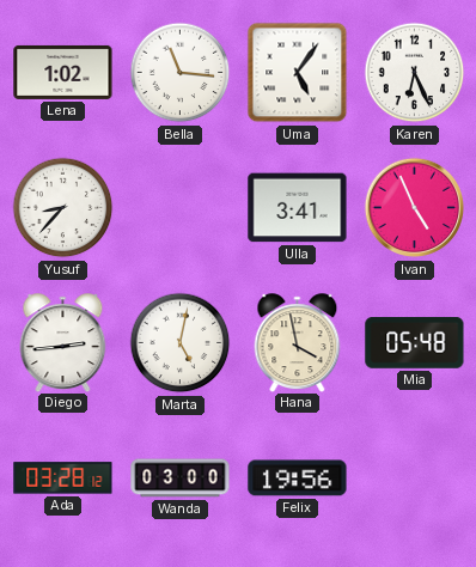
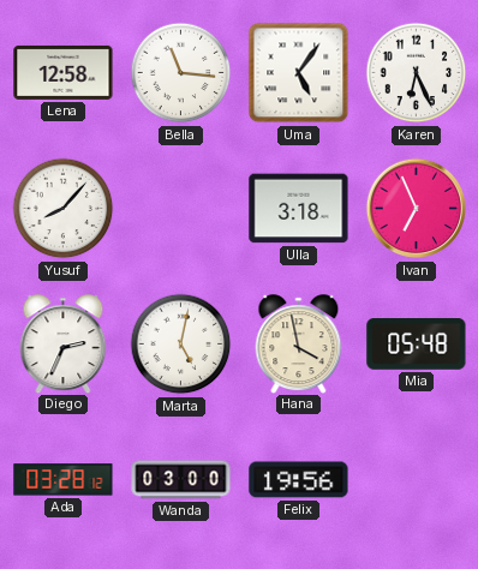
Lena: 1:02 -> 12:58
Yusuf: 8:37 -> 8:07
Ulla: 3:41 -> 3:18
Ivan: 4:56 -> 6:56
Diego: 2:44 -> 2:34
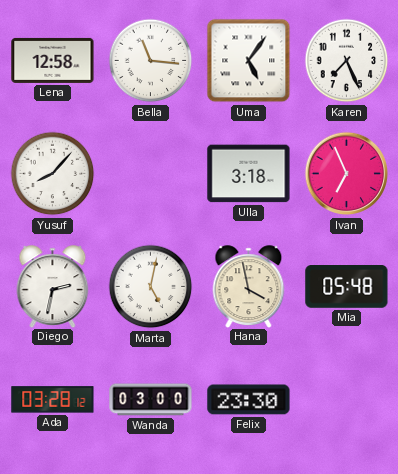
Karen: 6:26 -> 7:26
Diego: 2:34 -> 2:32
Felix: 19:56 -> 23:30
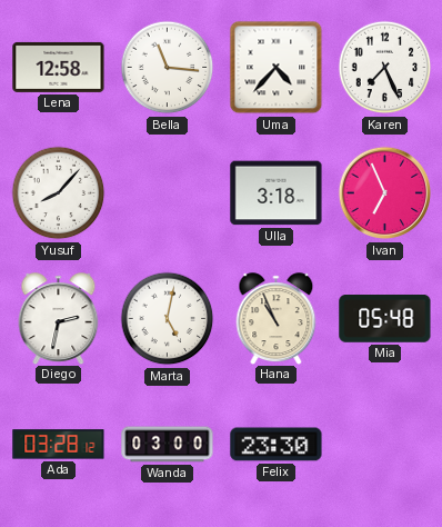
Uma: 5:06 -> 4:37
Hana: 3:58 -> 10:56
